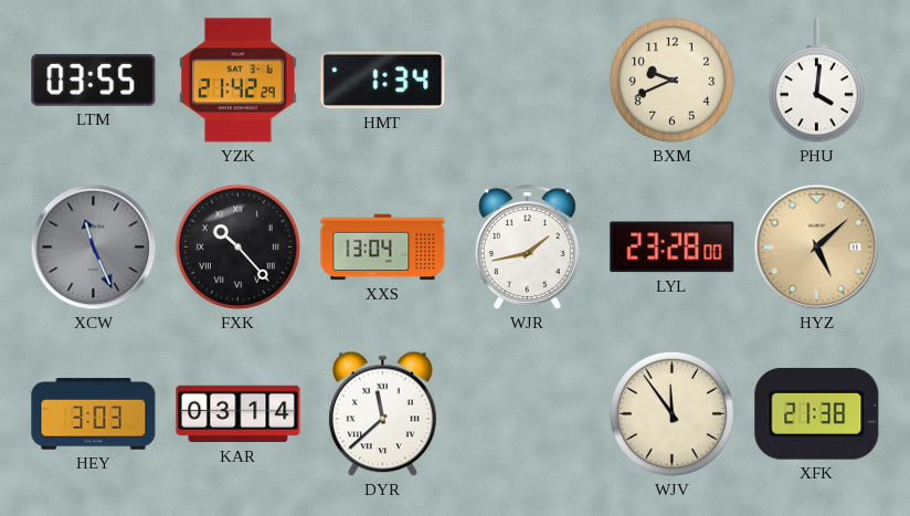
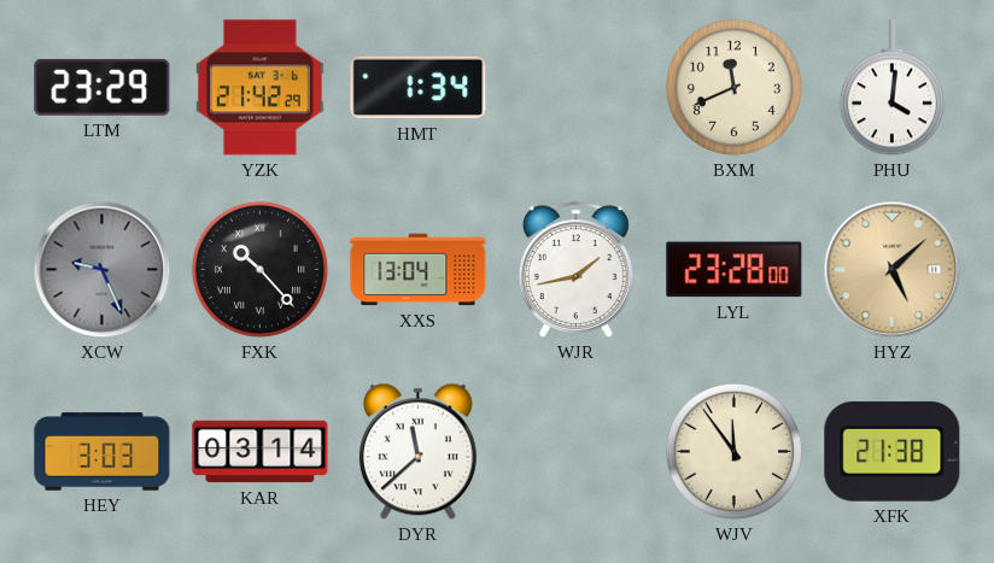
LTM: 03:55 -> 23:29
BXM: 9:41 -> 11:41
XCW: 11:26 -> 9:26
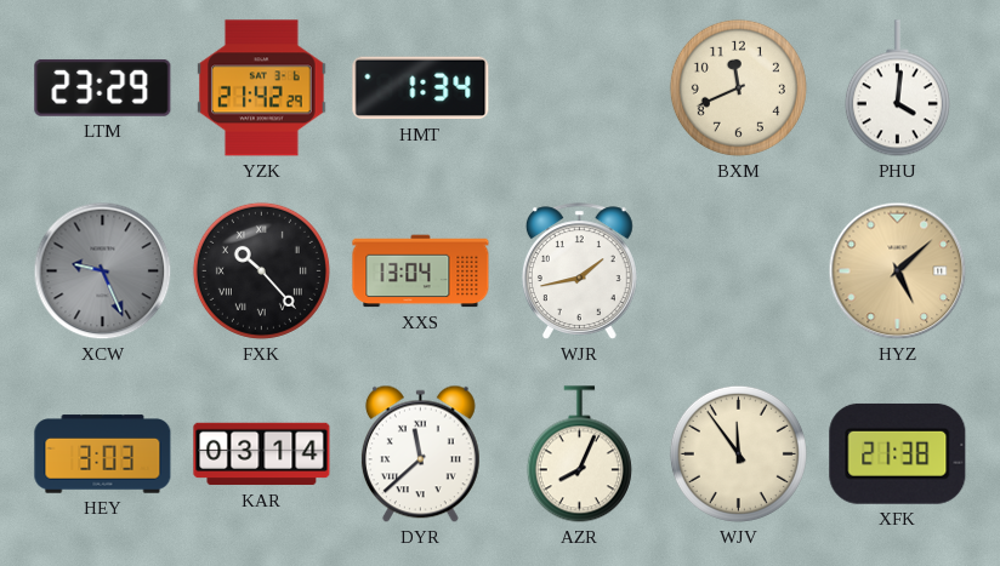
LYL: 23:28 -> none
AZR: none -> 8:04
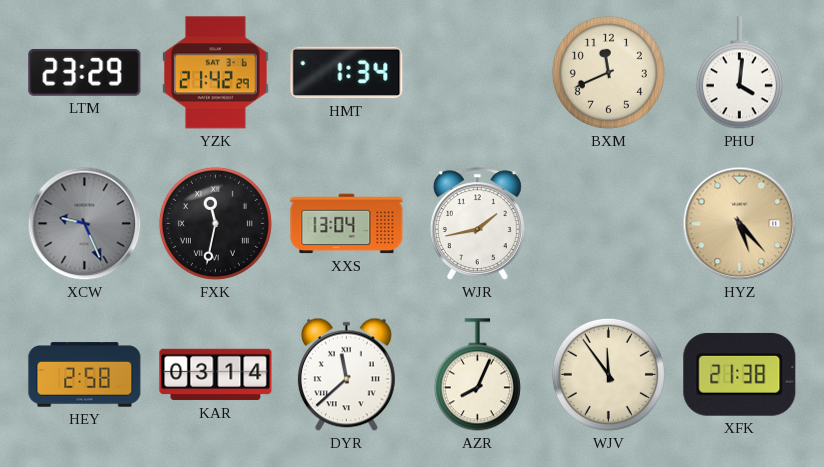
FXK: 10:23 -> 11:32
HYZ: 5:08 -> 5:23
HEY: 3:03 -> 2:58
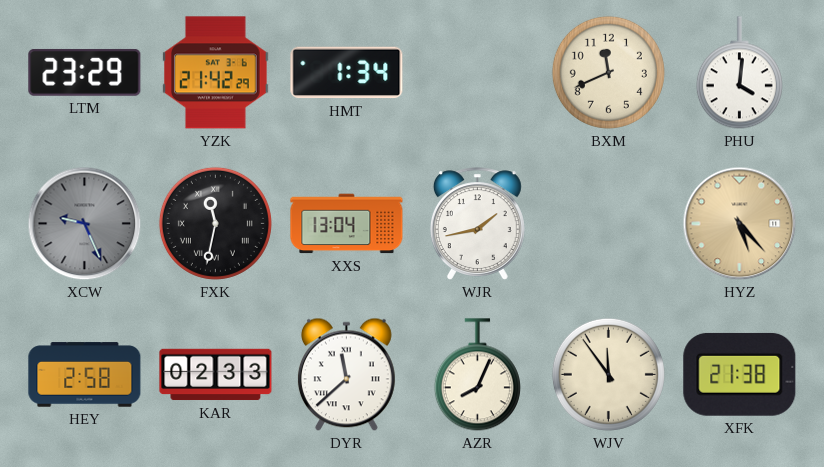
KAR: 03:14 -> 02:33
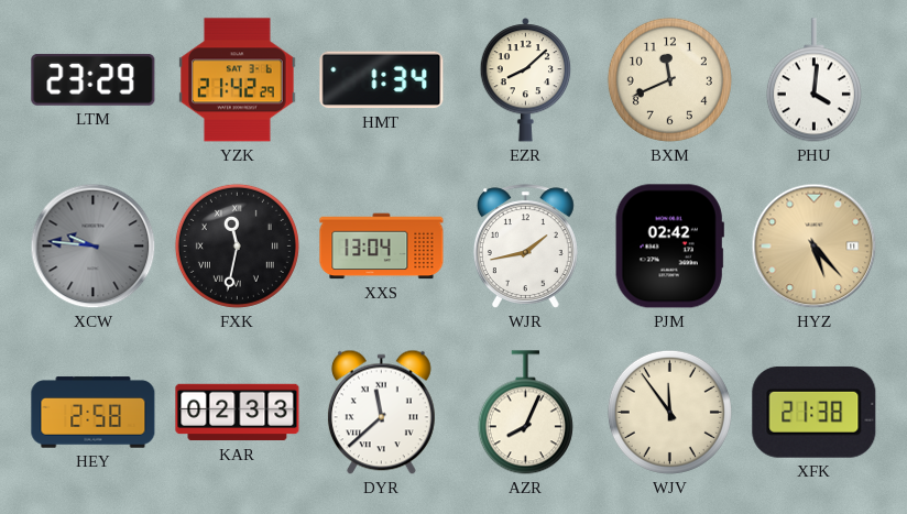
EZR: none -> 8:08
XCW: 9:26 -> 9:46
PJM: none -> 02:42
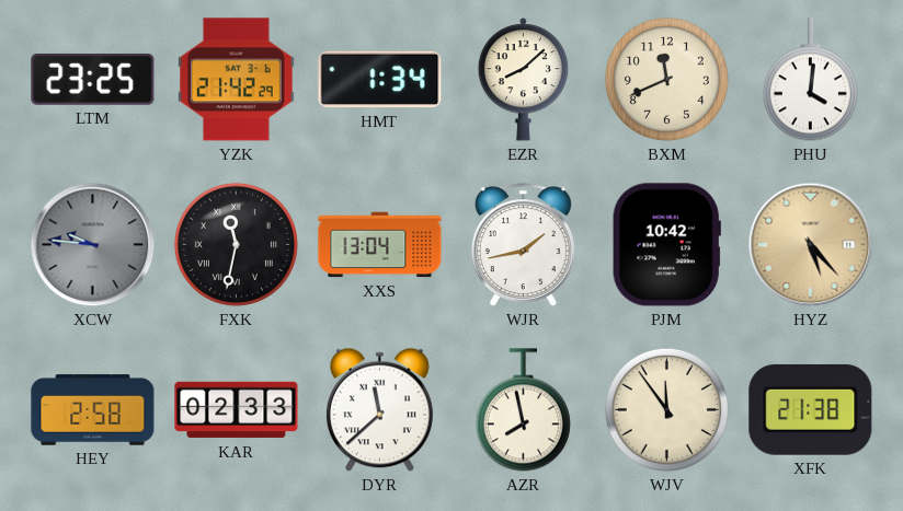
LTM: 23:29 -> 23:25
PJM: 02:42 -> 10:42
AZR: 8:04 -> 7:58
